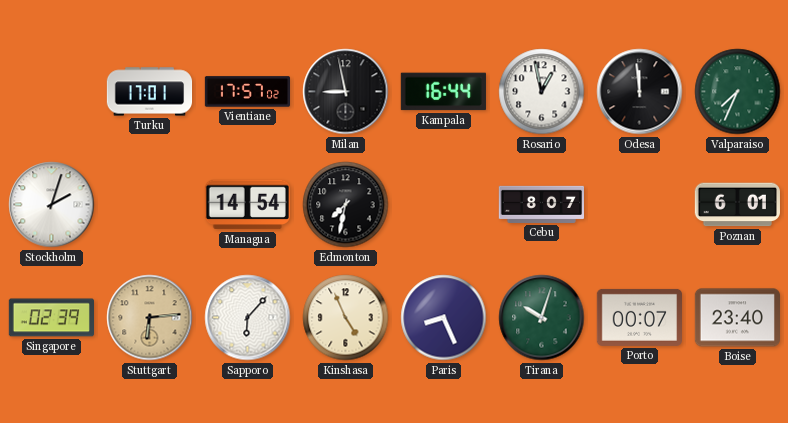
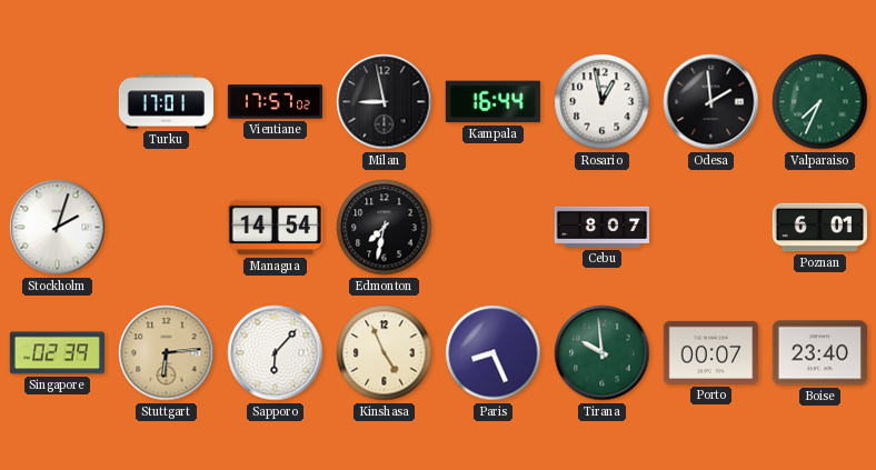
Odesa: 11:59 -> 1:59
Tirana: 10:03 -> 9:59
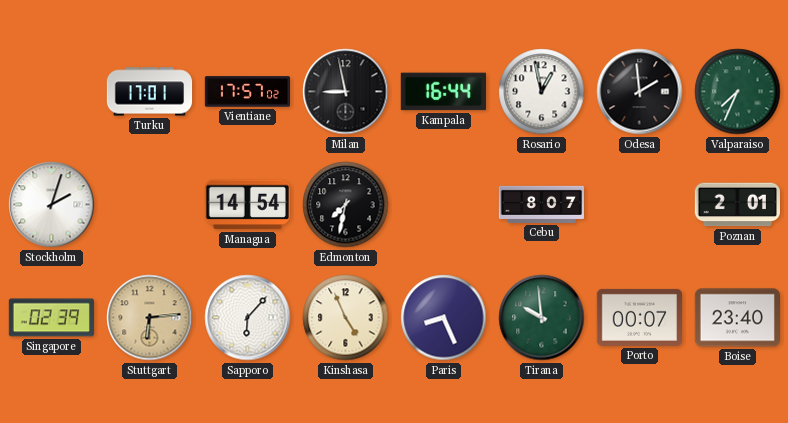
Poznan: 6:01 -> 2:01
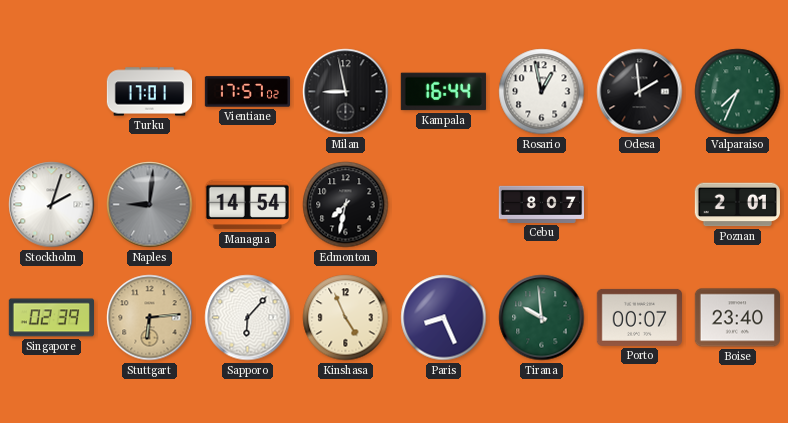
Naples: none -> 9:01
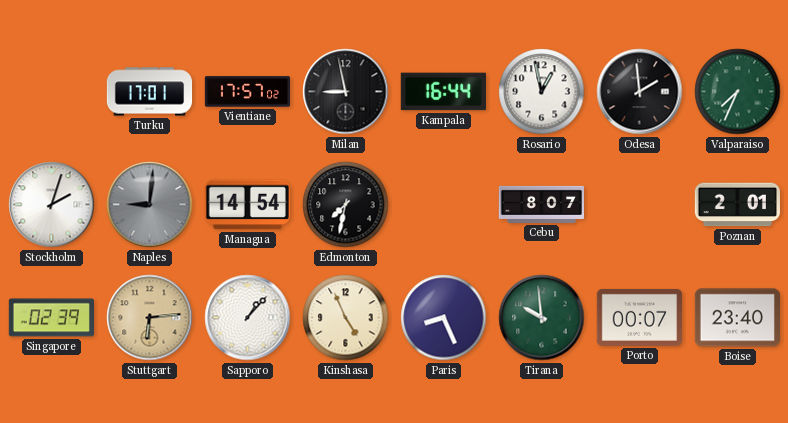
Sapporo: 6:07 -> 1:07
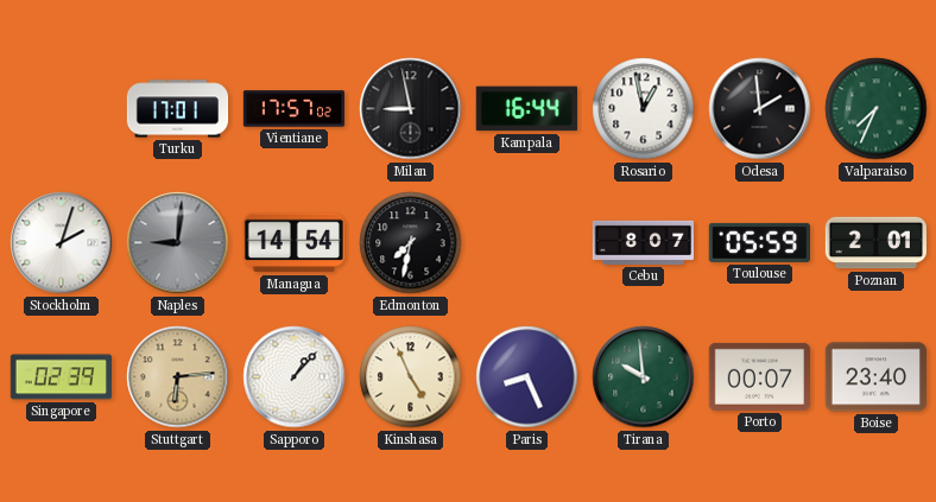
Toulouse: none -> 05:59
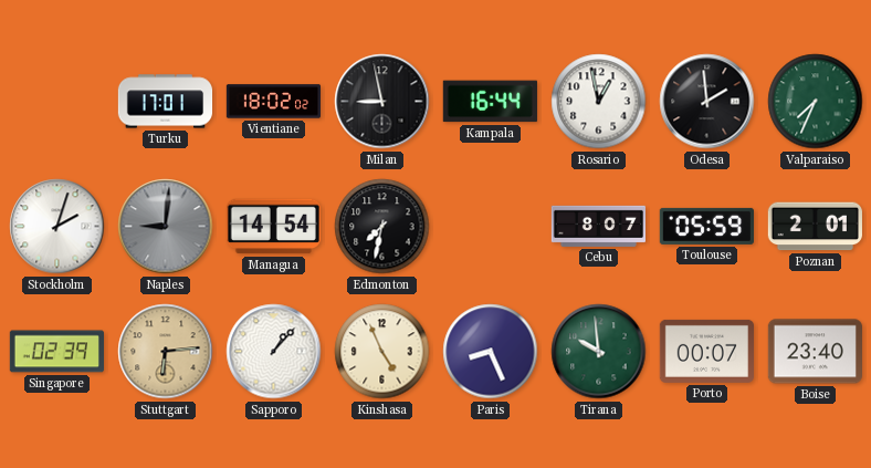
Vientiane: 17:57 -> 18:02
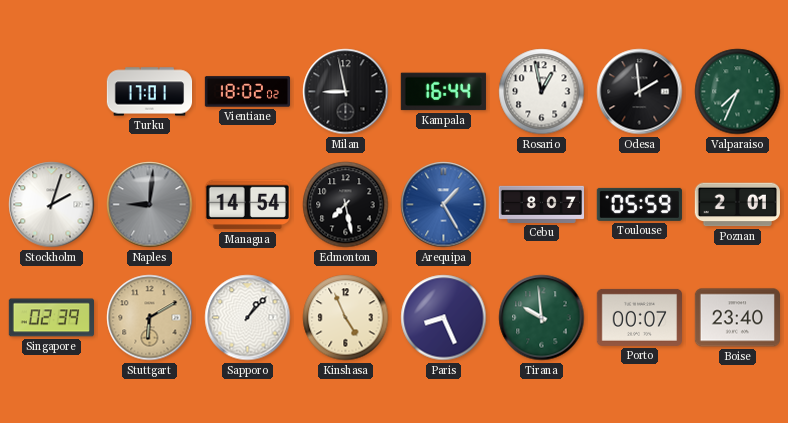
Edmonton: 7:32 -> 7:28
Arequipa: none -> 1:25
Stuttgart: 6:14 -> 6:10
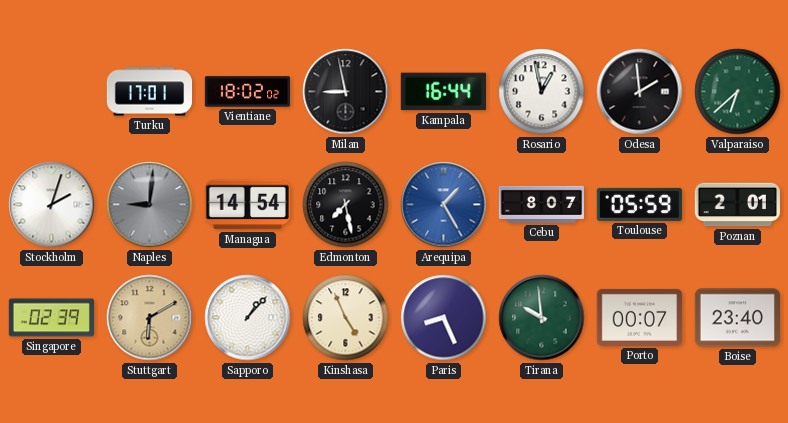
Valparaiso: 7:34 -> 6:38
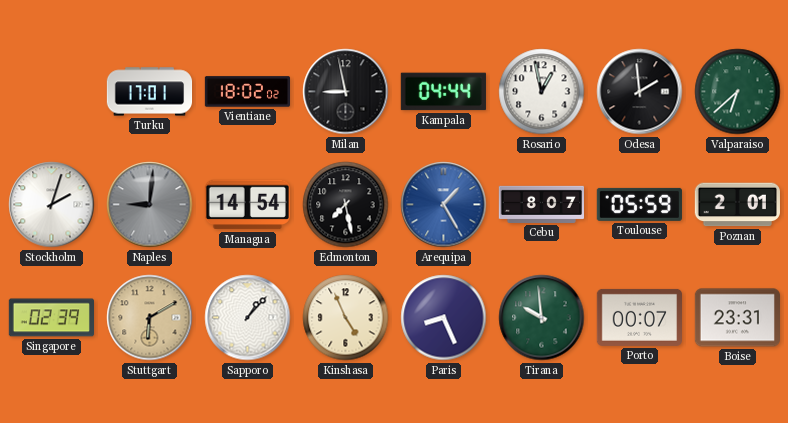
Kampala: 16:44 -> 04:44
Boise: 23:40 -> 23:31
